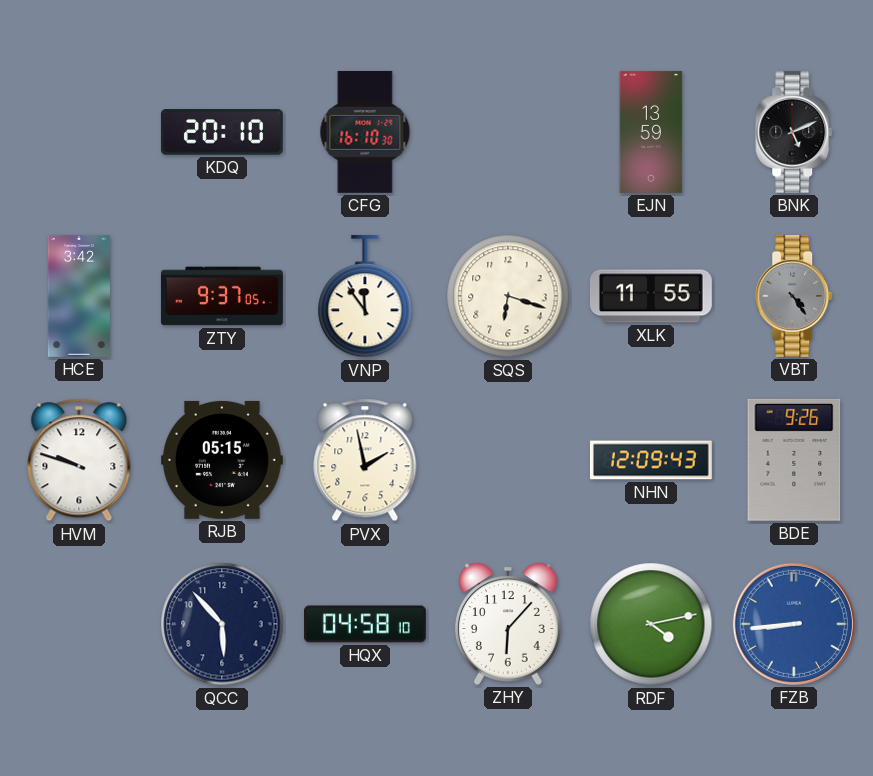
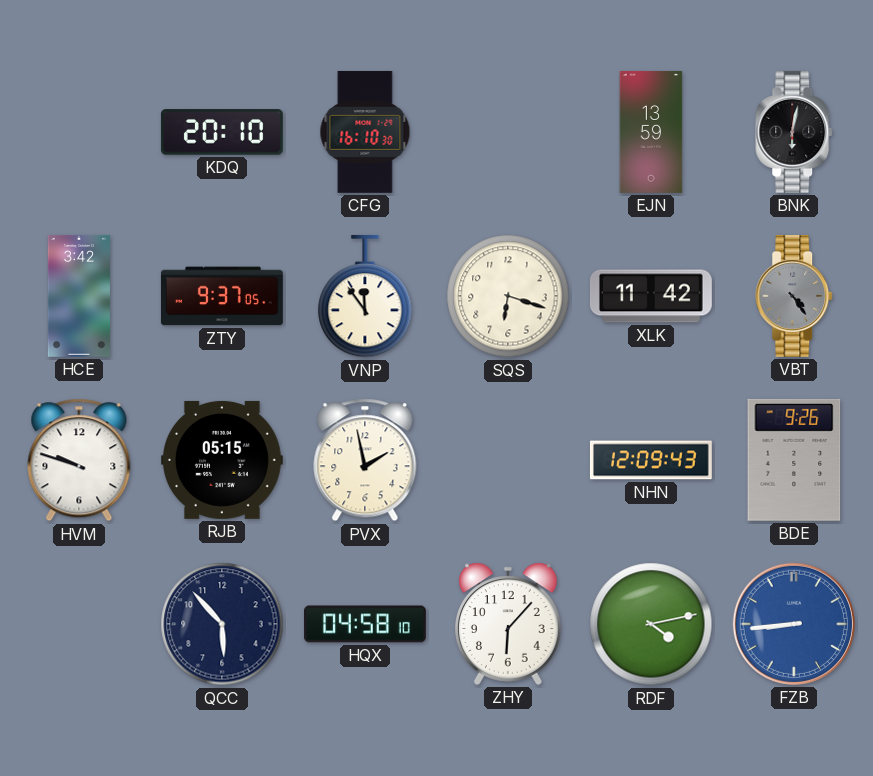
BNK: 5:11 -> 6:02
XLK: 11:55 -> 11:42
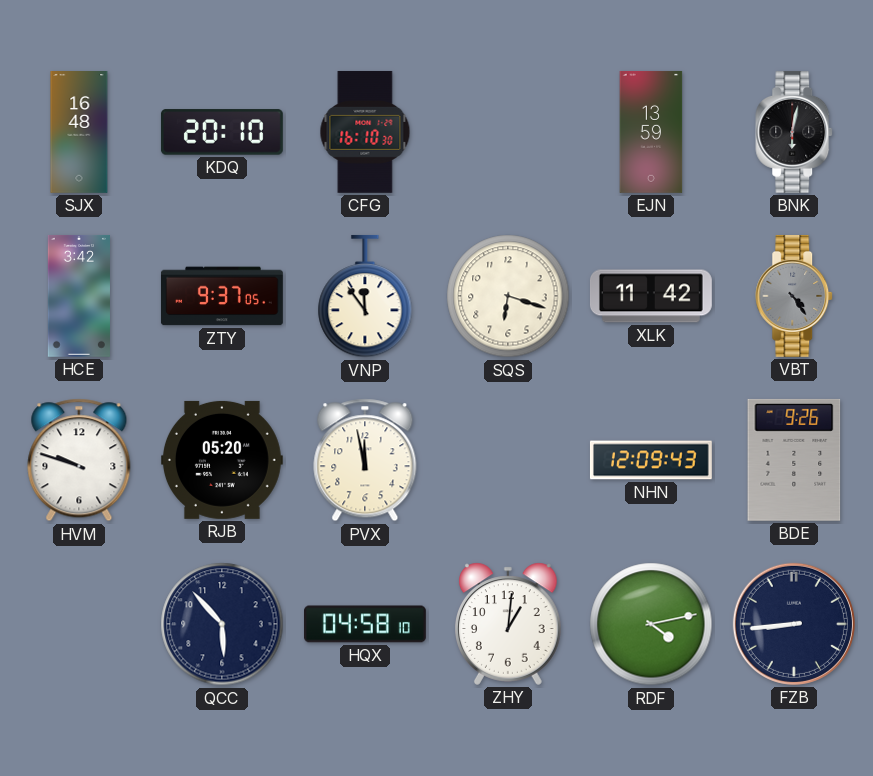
SJX: none -> 16:48
RJB: 05:15 -> 05:20
PVX: 1:58 -> 11:58
ZHY: 6:07 -> 1:01
FZB dial: blue -> navy
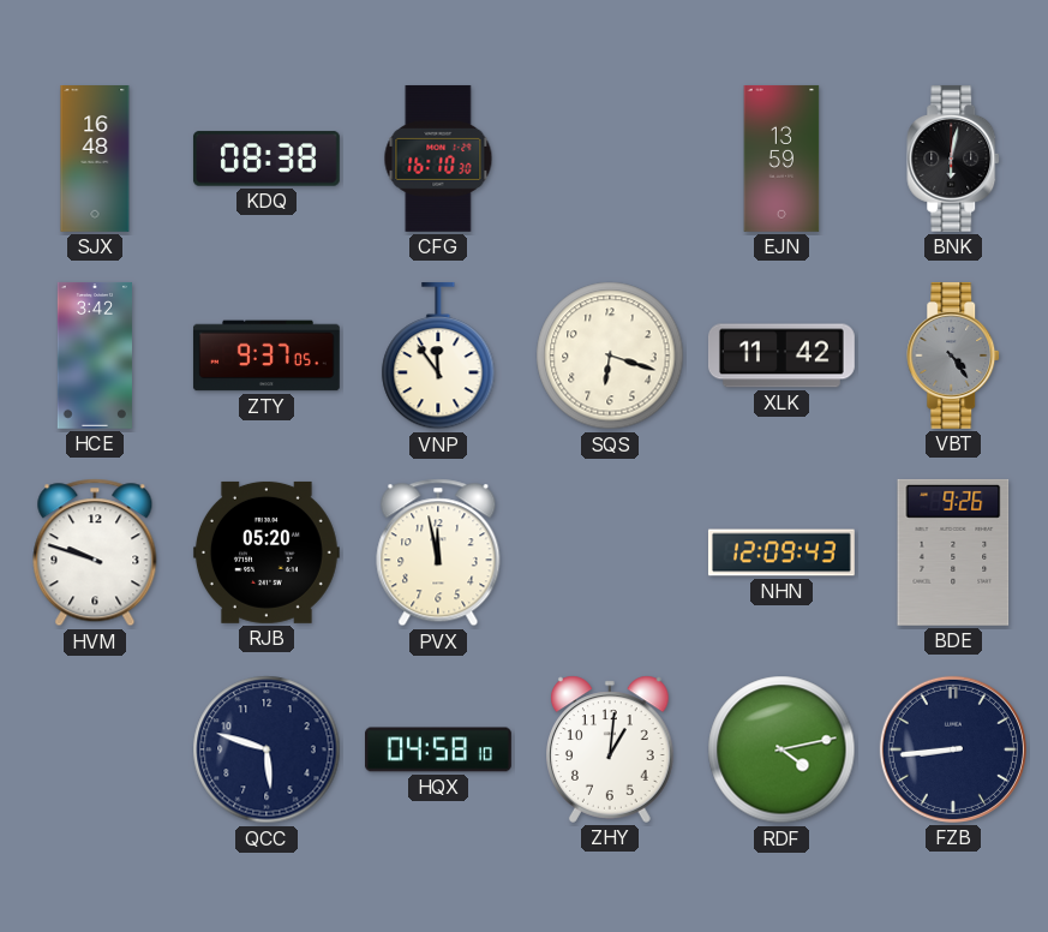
KDQ: 20:10 -> 08:38
QCC: 5:53 -> 5:48
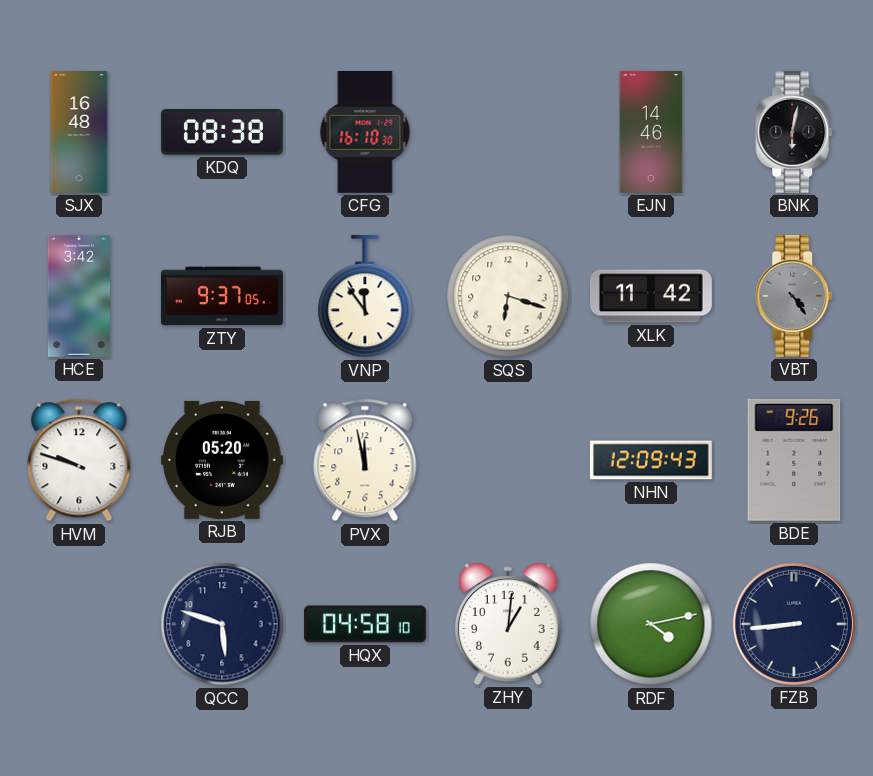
EJN: 13:59 -> 14:46
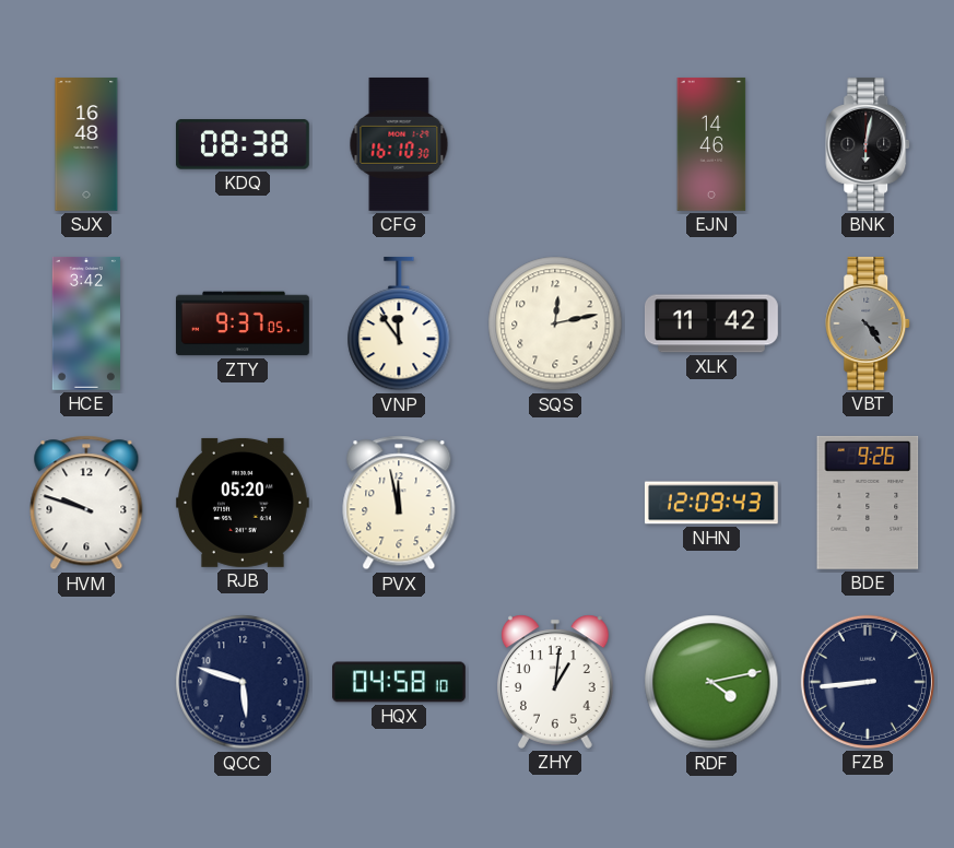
SQS: 6:18 -> 12:13
